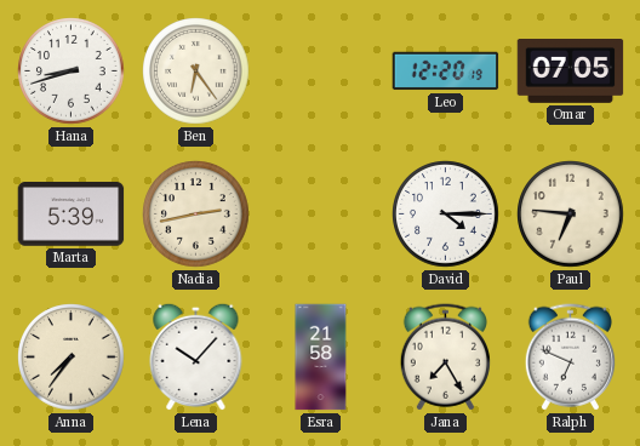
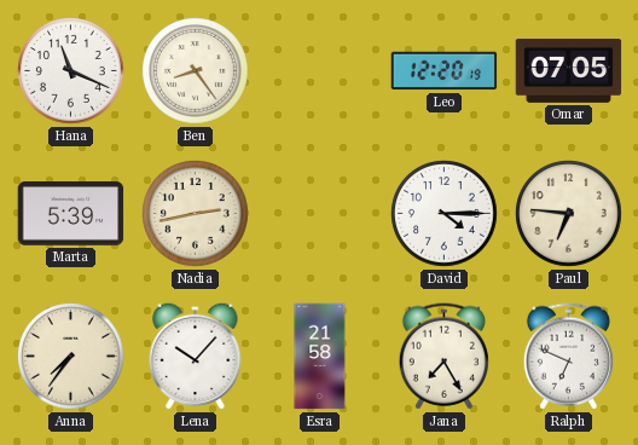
Hana: 8:42 -> 11:19
Ben: 6:24 -> 8:24
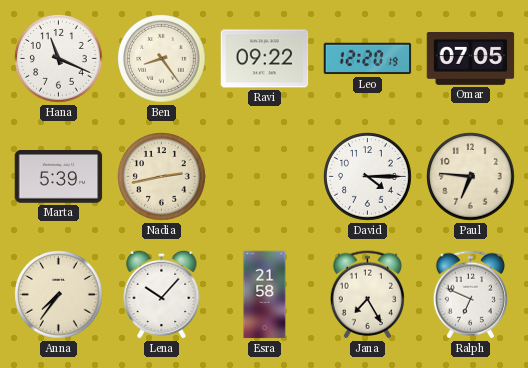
Ravi: none -> 09:22
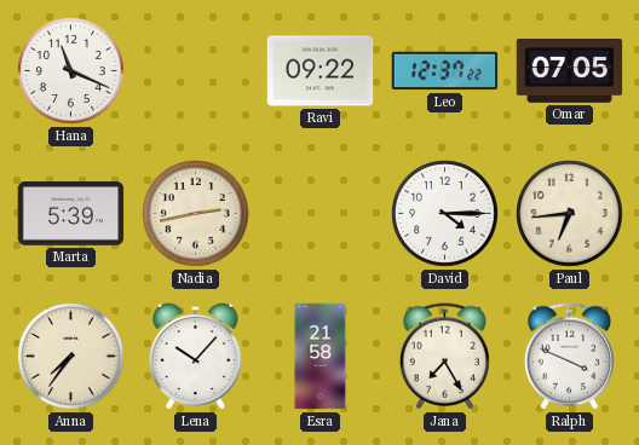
Ben: 8:24 -> none
Leo: 12:20 -> 12:37
Paul: 6:46 -> 6:44
Ralph: 6:49 -> 3:49
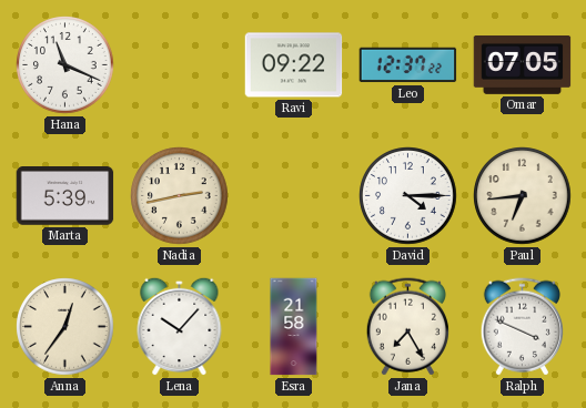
Anna: 7:36 -> 12:36
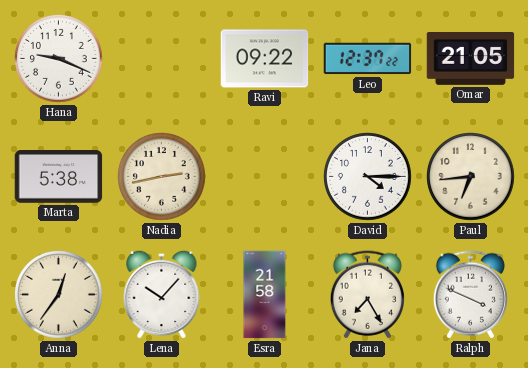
Hana: 11:19 -> 9:19
Omar: 07:05 -> 21:05
Marta: 5:39 -> 5:38
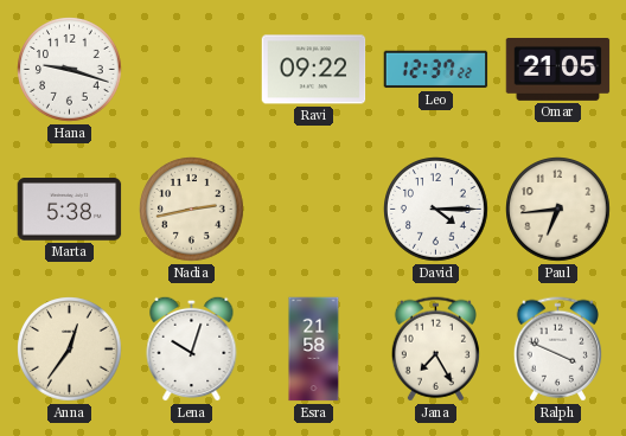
Hana: 9:19 -> 9:18
Lena: 10:07 -> 10:03
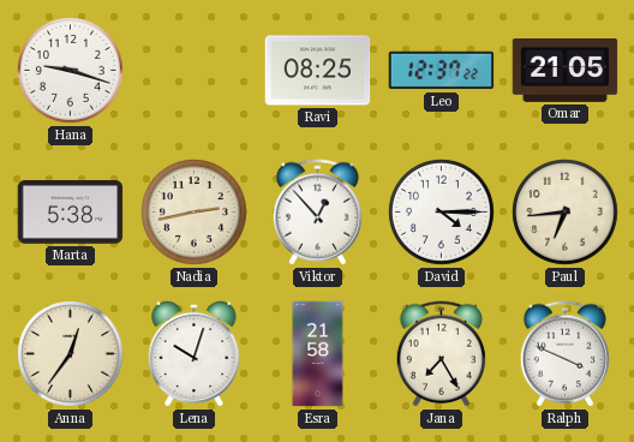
Ravi: 09:22 -> 08:25
Viktor: none -> 12:53
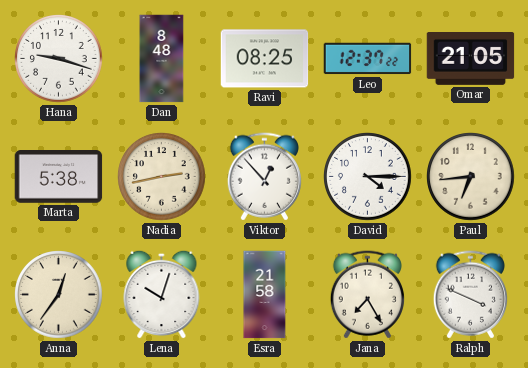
Dan: none -> 8:48
